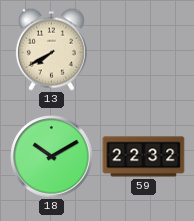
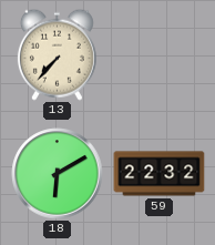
13: 7:40 -> 7:37
18: 10:10 -> 6:10
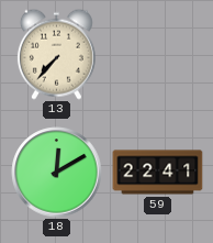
18: 6:10 -> 12:10
59: 22:32 -> 22:41
